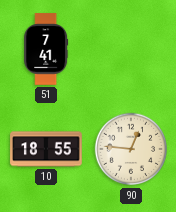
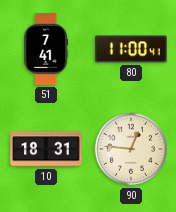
80: none -> 11:00
10: 18:55 -> 18:31
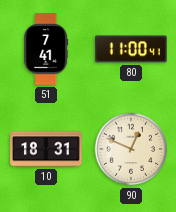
90: 12:46 -> 12:49
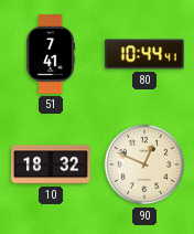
80: 11:00 -> 10:44
10: 18:31 -> 18:32
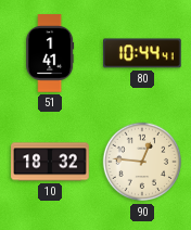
51: 7:41 -> 1:41
90: 12:49 -> 12:46
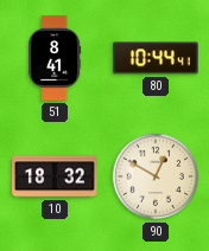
51: 1:41 -> 8:41
90: 12:46 -> 12:50
